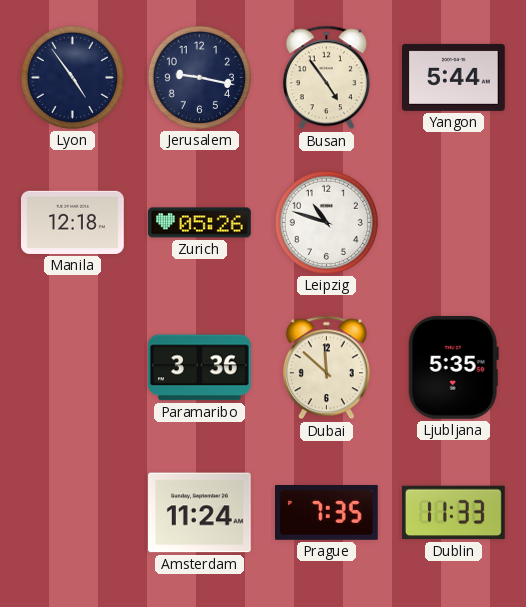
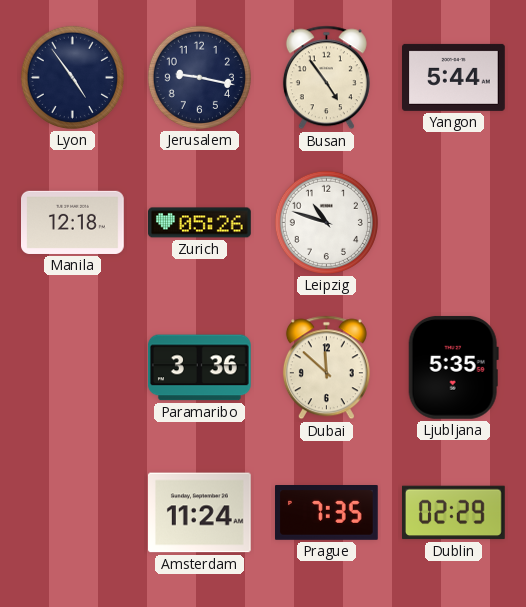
Dublin: 11:33 -> 02:29
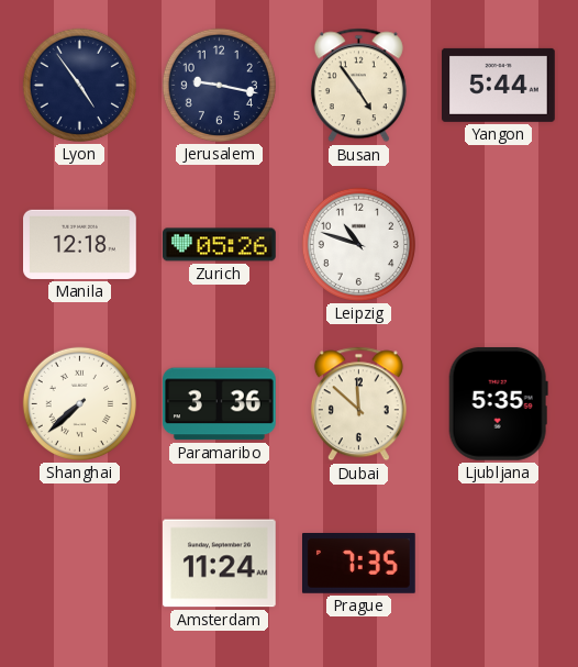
Shanghai: none -> 7:38
Dublin: 02:29 -> none
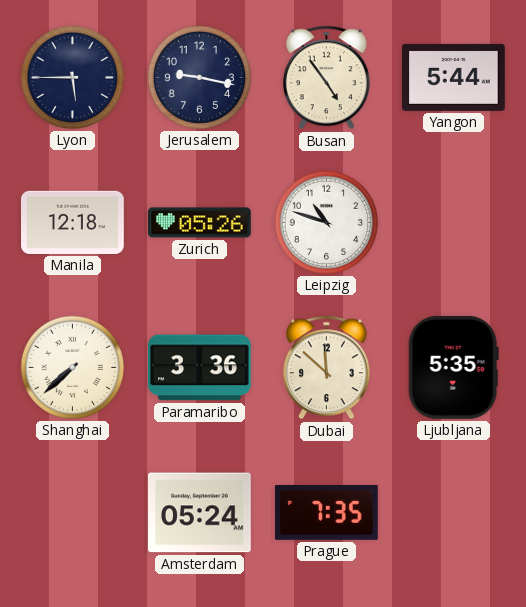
Lyon: 4:54 -> 5:45
Amsterdam: 11:24 -> 05:24
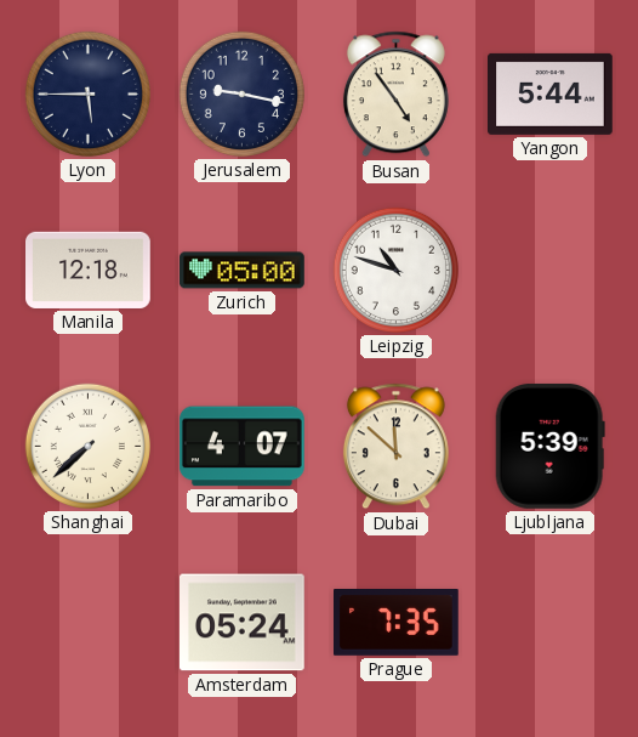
Zurich: 05:26 -> 05:00
Paramaribo: 3:36 -> 4:07
Ljubljana: 5:35 -> 5:39
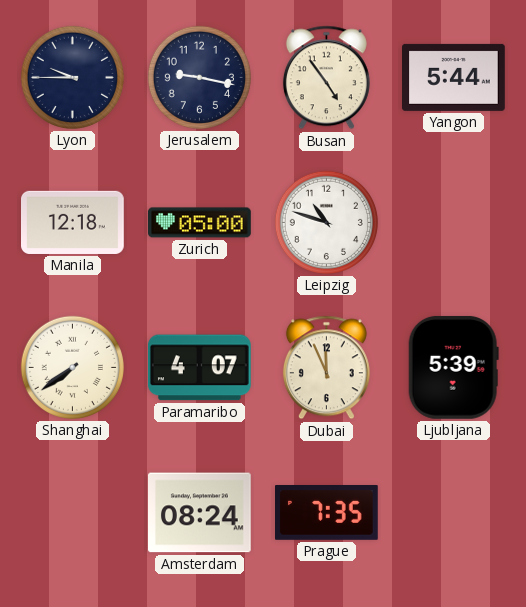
Lyon: 5:45 -> 9:45
Shanghai: 7:38 -> 7:39
Dubai: 11:52 -> 11:56
Amsterdam: 05:24 -> 08:24
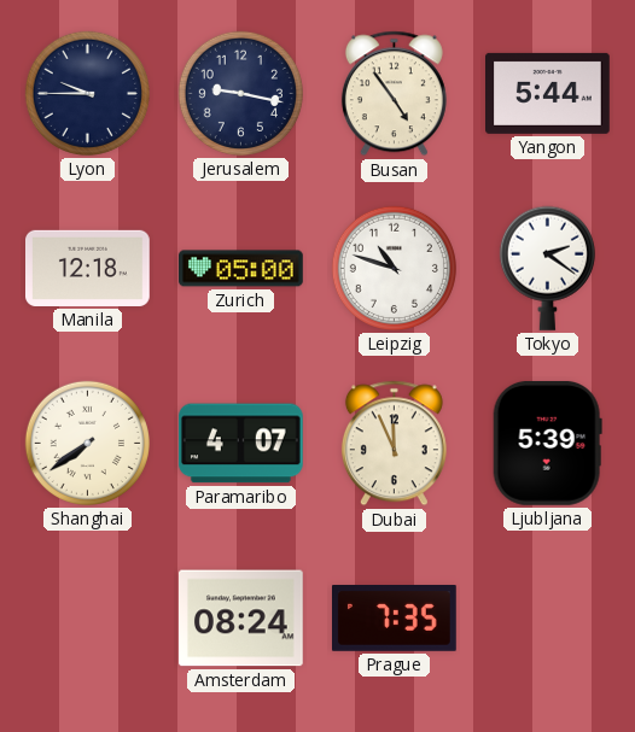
Tokyo: none -> 2:21
